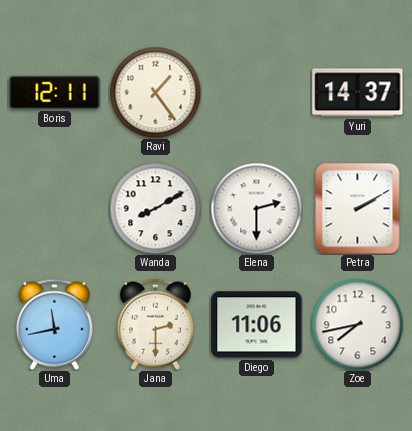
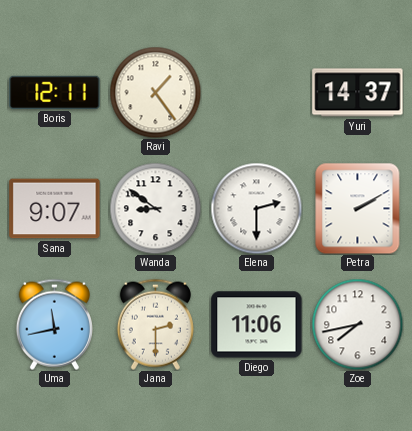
Sana: none -> 9:07
Wanda: 8:10 -> 8:51
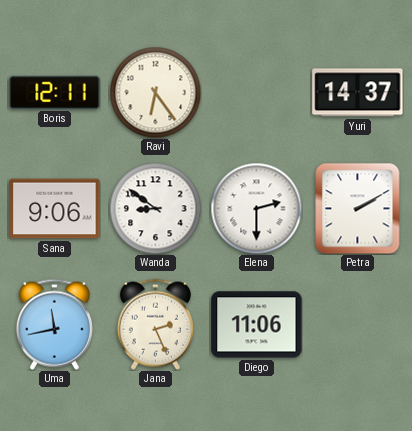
Ravi: 1:24 -> 6:24
Sana: 9:07 -> 9:06
Jana: 2:30 -> 2:26
Zoe: 7:43 -> none
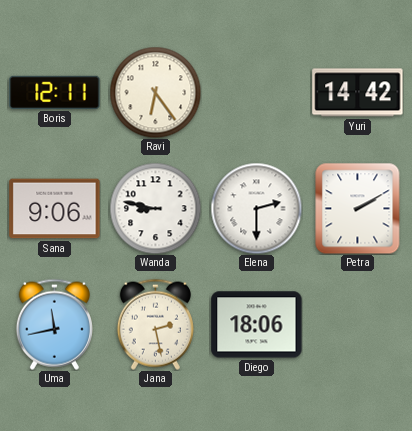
Yuri: 14:37 -> 14:42
Wanda: 8:51 -> 8:47
Jana: 2:26 -> 2:28
Diego: 11:06 -> 18:06
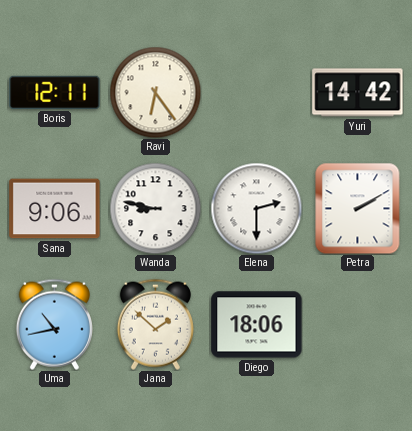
Uma: 11:43 -> 10:43
Jana: 2:28 -> 1:52
